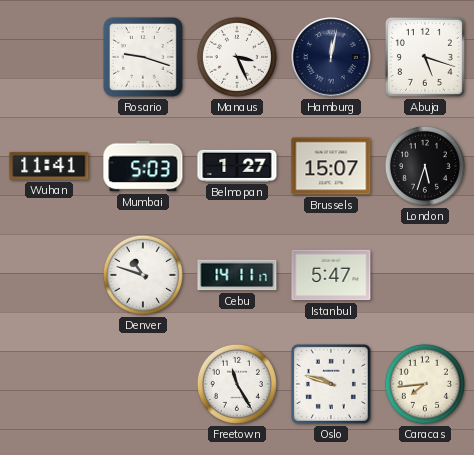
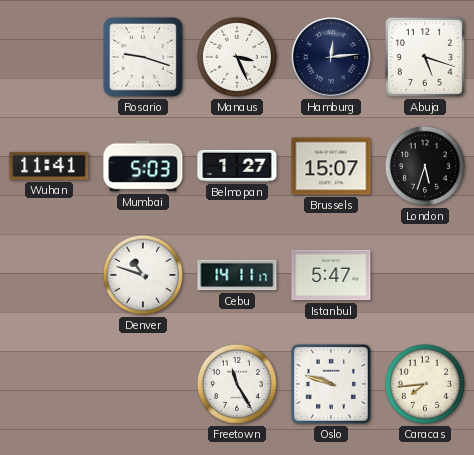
Hamburg: 12:02 -> 12:14
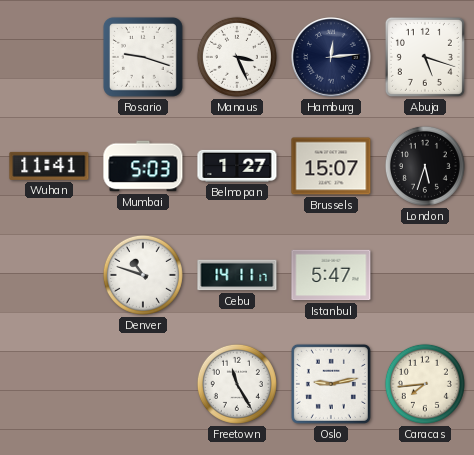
Oslo: 9:48 -> 9:13
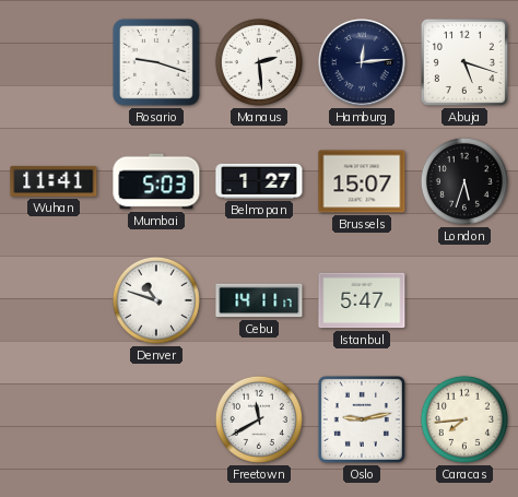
Manaus: 3:26 -> 2:29
Freetown: 11:25 -> 11:40
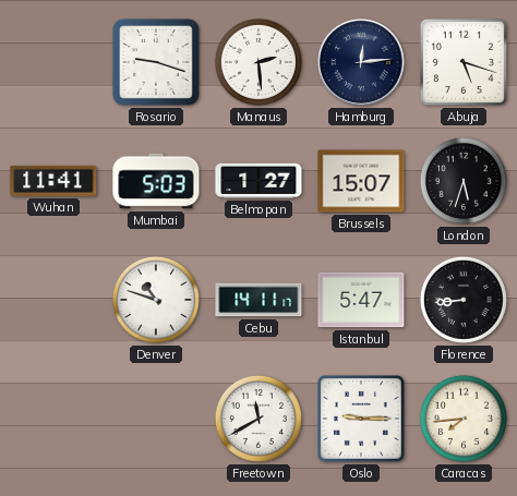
Florence: none -> 8:44
Oslo: 9:13 -> 9:15
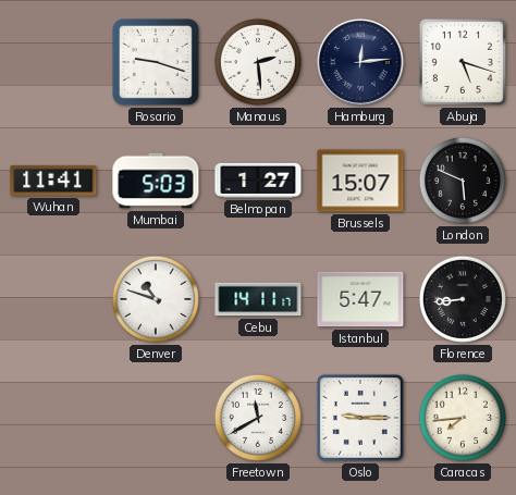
London: 5:33 -> 5:49
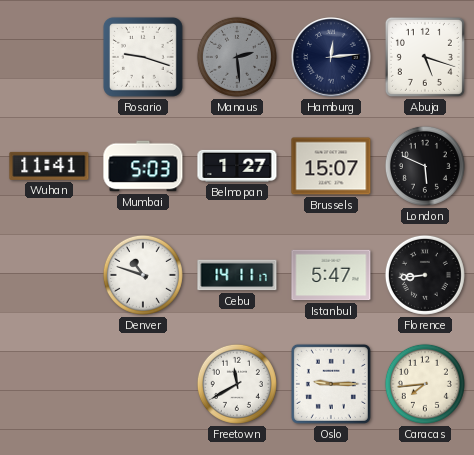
Manaus dial: white -> grey
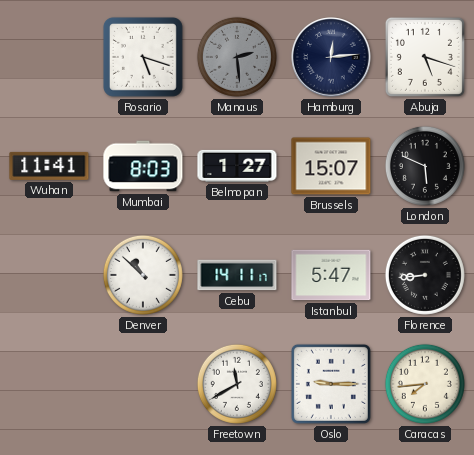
Rosario: 9:18 -> 5:18
Mumbai: 5:03 -> 8:03
Denver: 10:48 -> 10:52
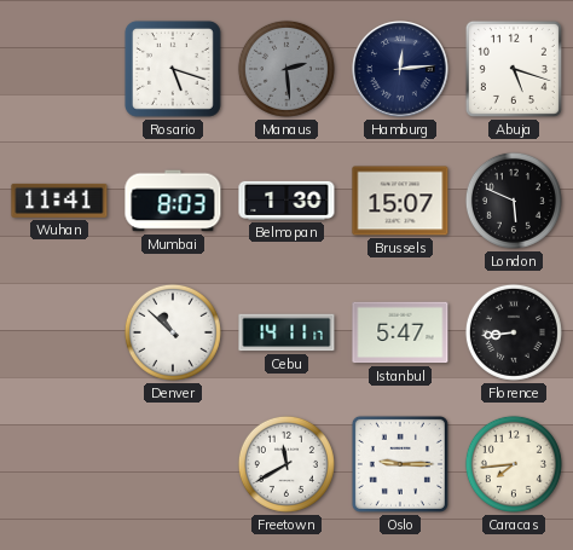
Belmopan: 1:27 -> 1:30
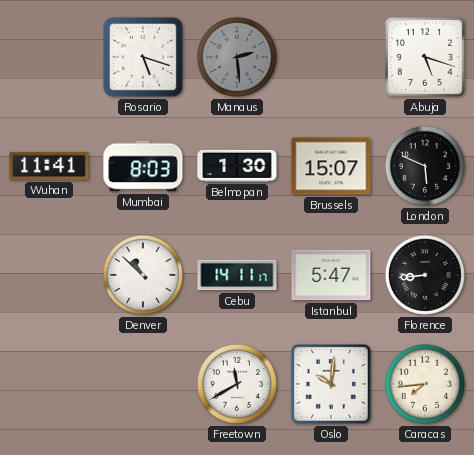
Hamburg: 12:14 -> none
Oslo: 9:15 -> 10:01
